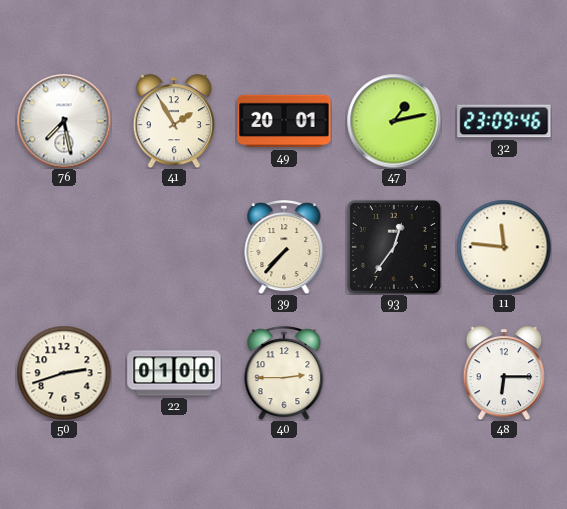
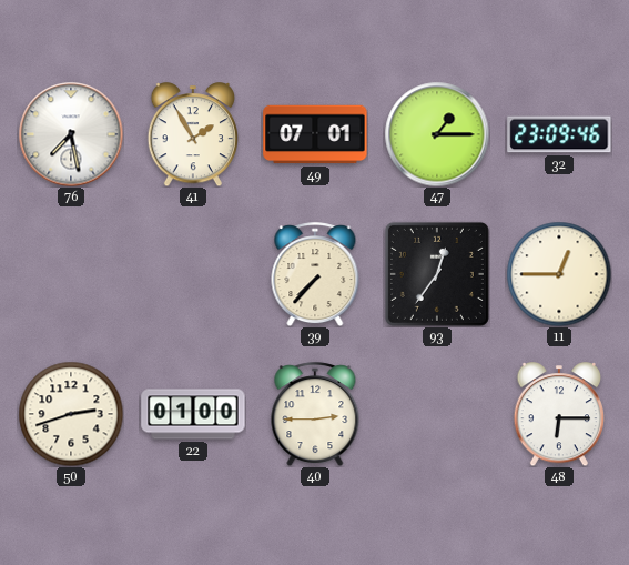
49: 20:01 -> 07:01
47: 1:13 -> 1:15
11: 11:46 -> 12:45
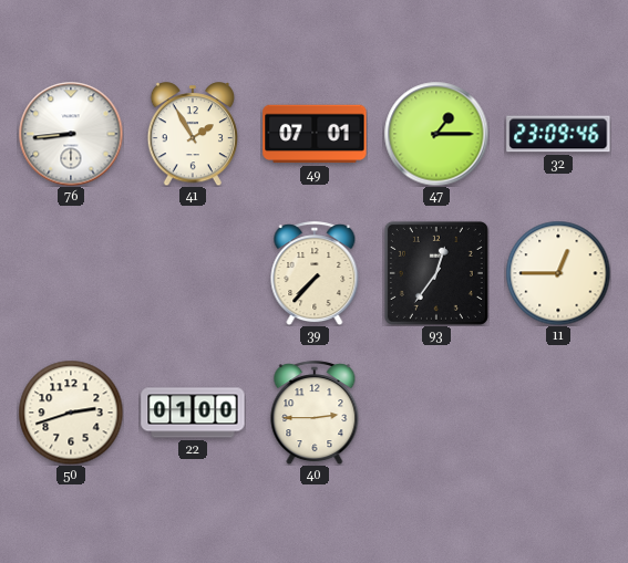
76: 7:28 -> 8:44
48: 6:15 -> none
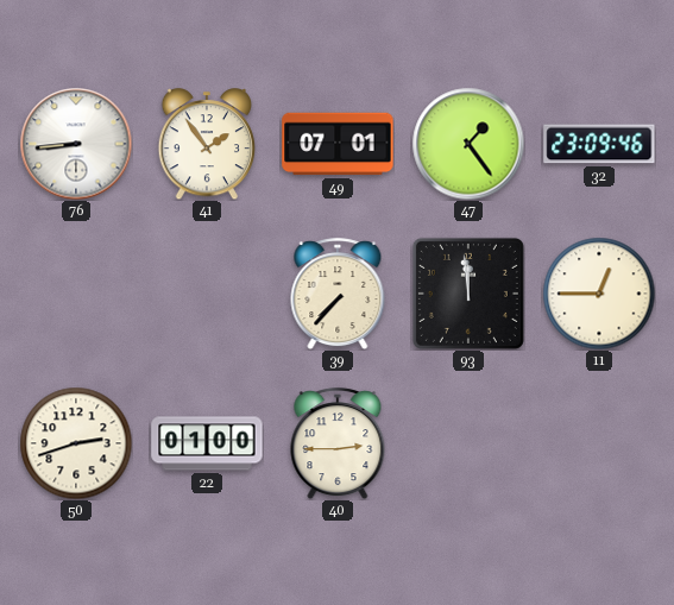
41: 1:55 -> 1:54
47: 1:15 -> 1:24
93: 12:36 -> 11:59
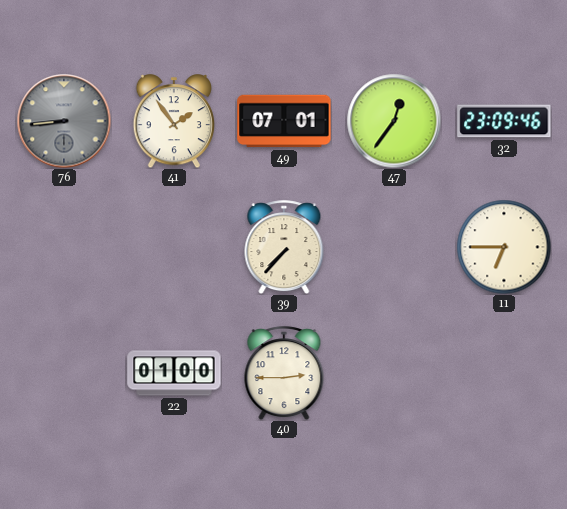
76 dial: white -> grey
47: 1:24 -> 12:36
93: 11:59 -> none
11: 12:45 -> 6:45
50: 2:42 -> none
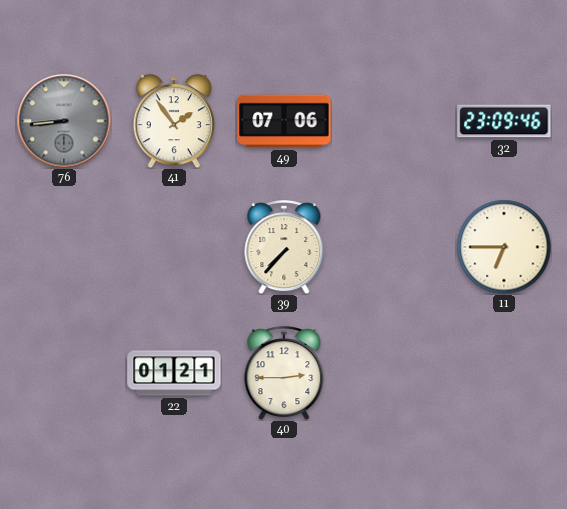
49: 07:01 -> 07:06
47: 12:36 -> none
22: 01:00 -> 01:21
